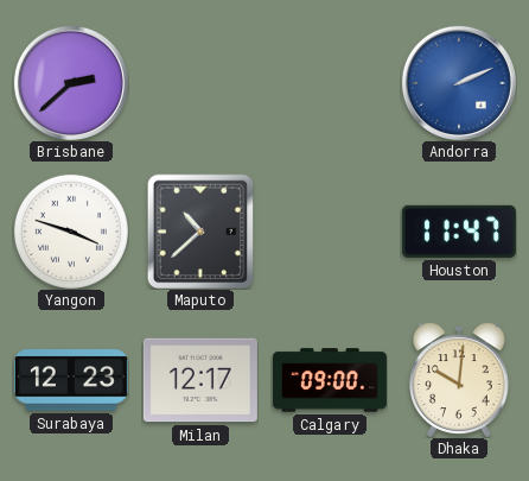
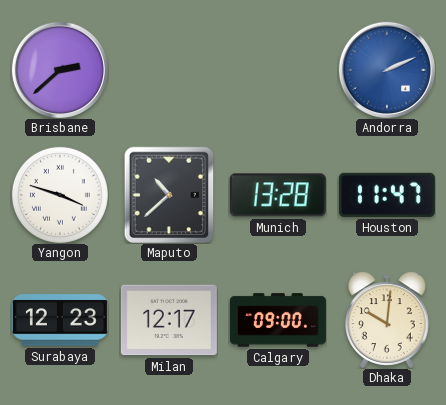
Munich: none -> 13:28
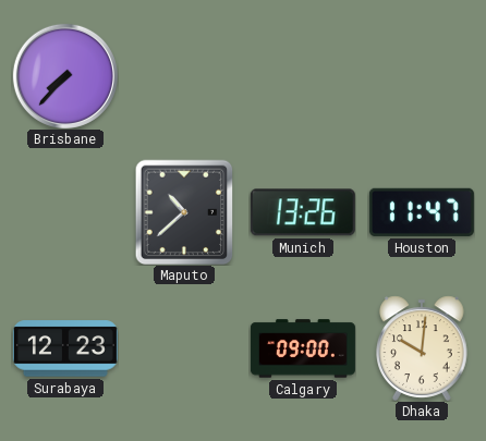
Brisbane: 2:38 -> 7:37
Andorra: 2:11 -> none
Yangon: 3:48 -> none
Munich: 13:28 -> 13:26
Milan: 12:17 -> none
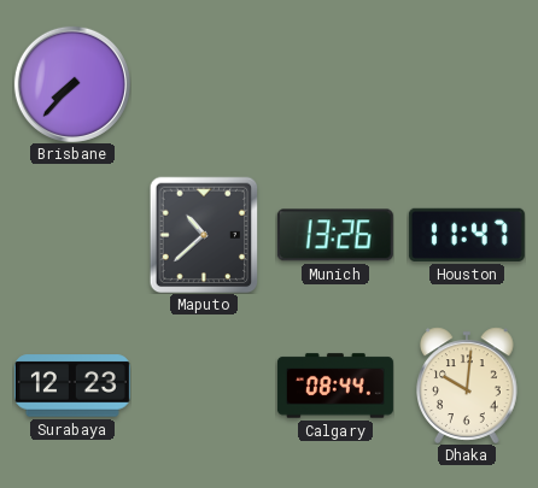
Calgary: 09:00 -> 08:44
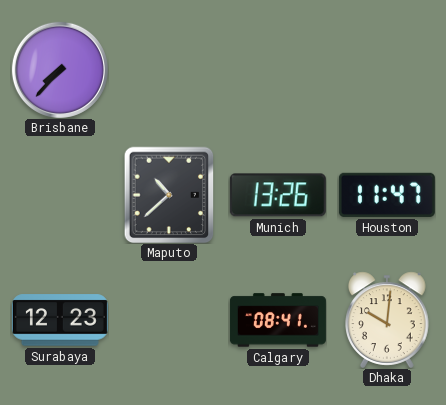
Calgary: 08:44 -> 08:41
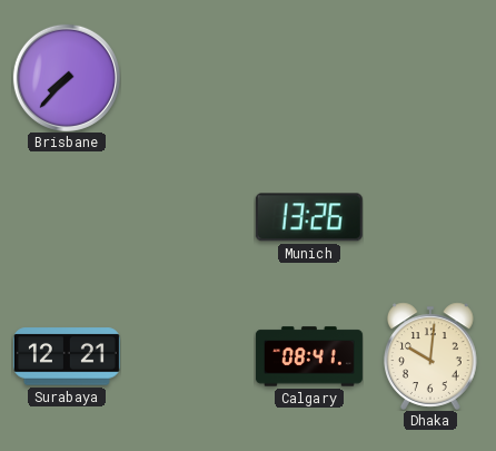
Maputo: 10:38 -> none
Houston: 11:47 -> none
Surabaya: 12:23 -> 12:21
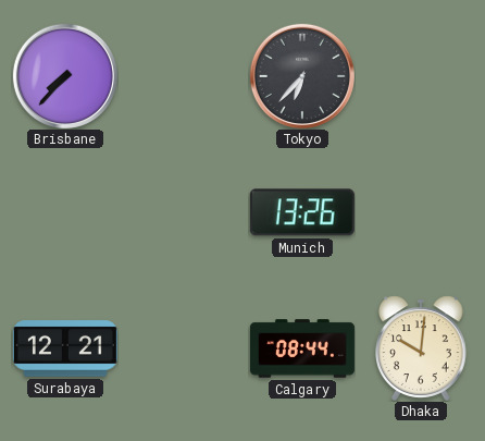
Tokyo: none -> 6:37
Calgary: 08:41 -> 08:44
